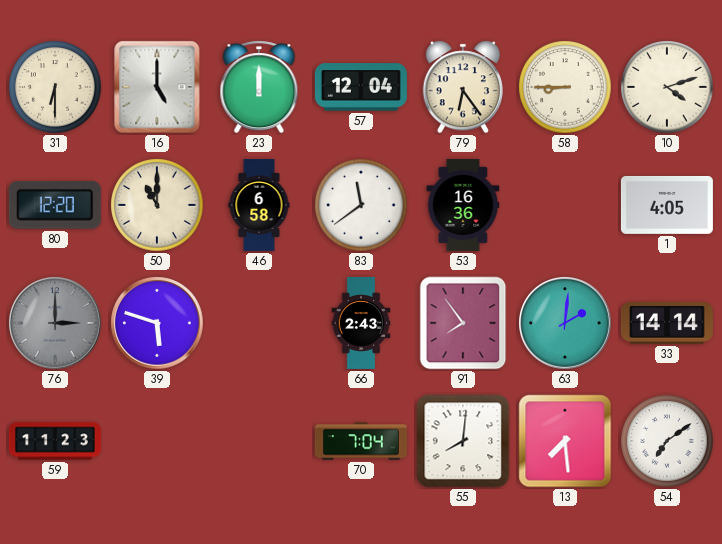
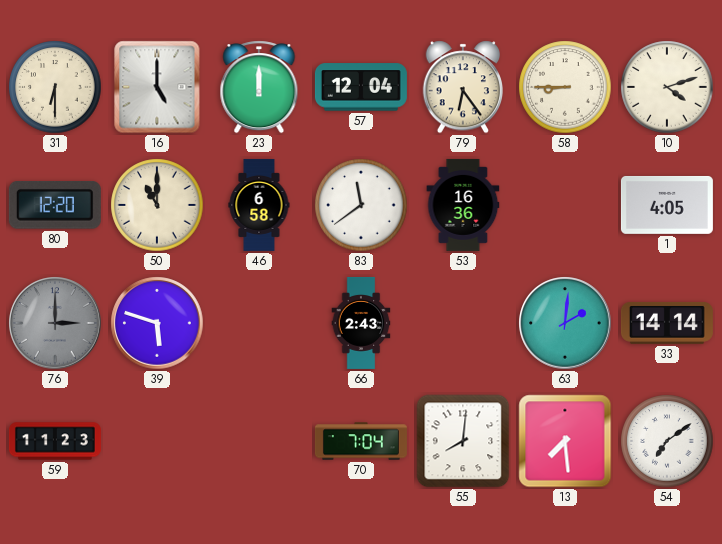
91: 7:54 -> none
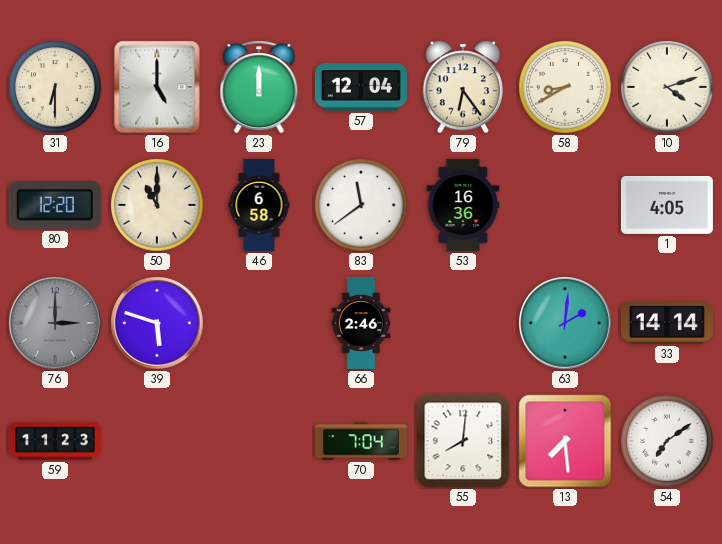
58: 8:45 -> 8:40
66: 2:43 -> 2:46
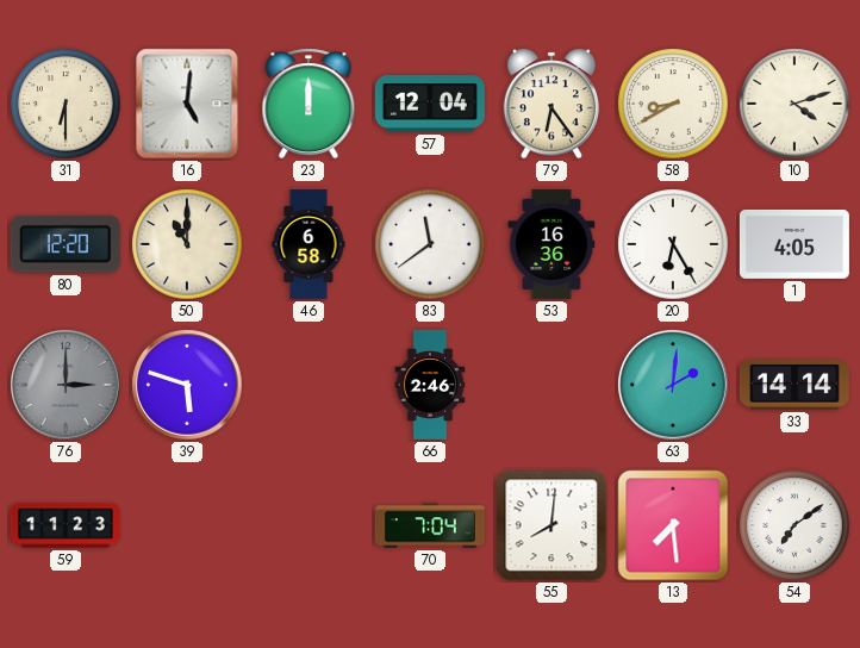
16: 5:00 -> 5:01
20: none -> 6:25
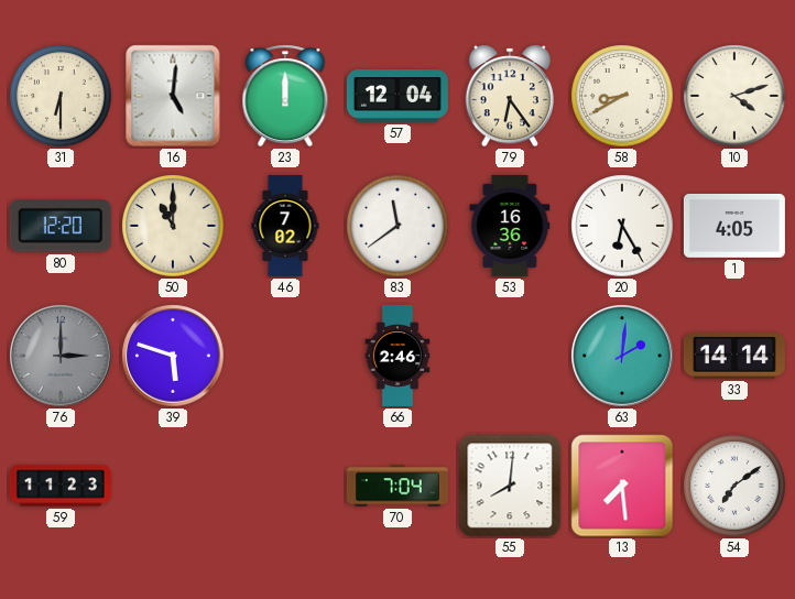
46: 6:58 -> 7:02
